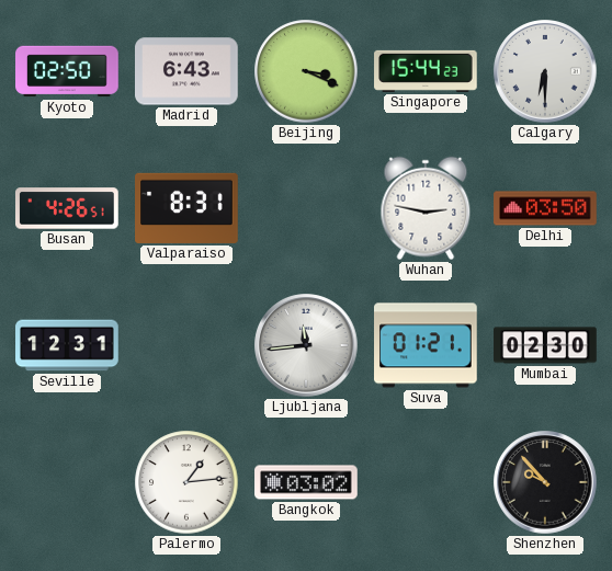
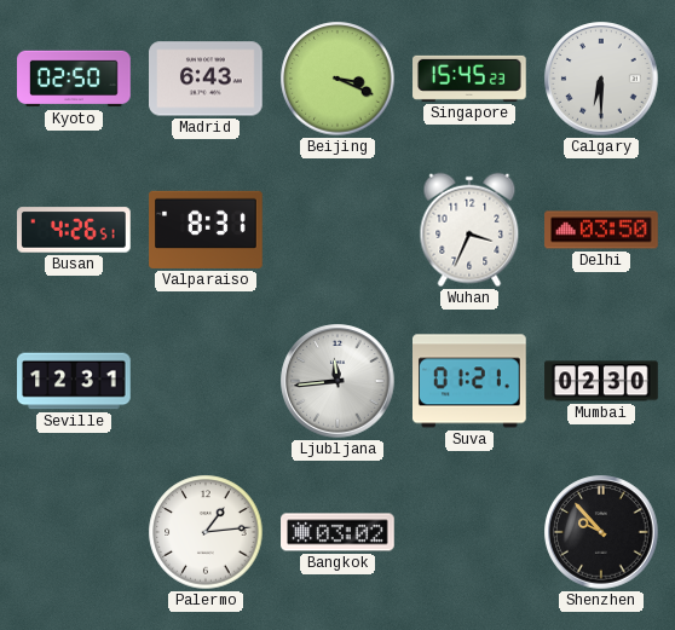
Singapore: 15:44 -> 15:45
Wuhan: 2:47 -> 3:34
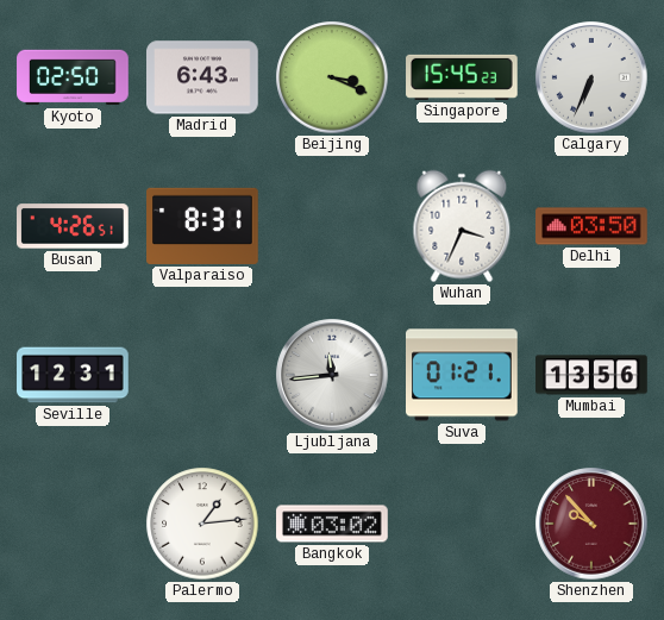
Calgary: 6:30 -> 6:34
Mumbai: 02:30 -> 13:56
Shenzhen dial: black -> burgundy
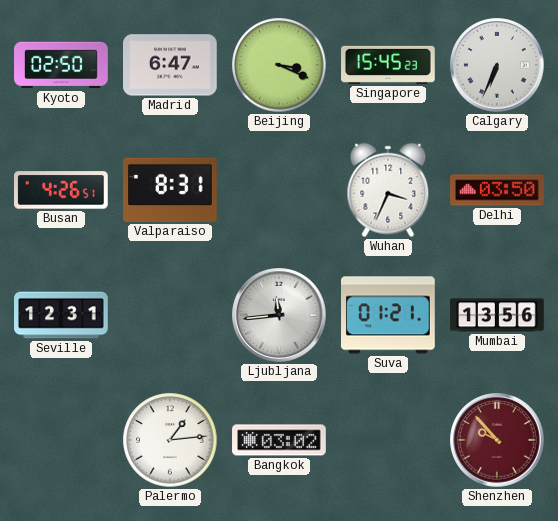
Madrid: 6:43 -> 6:47
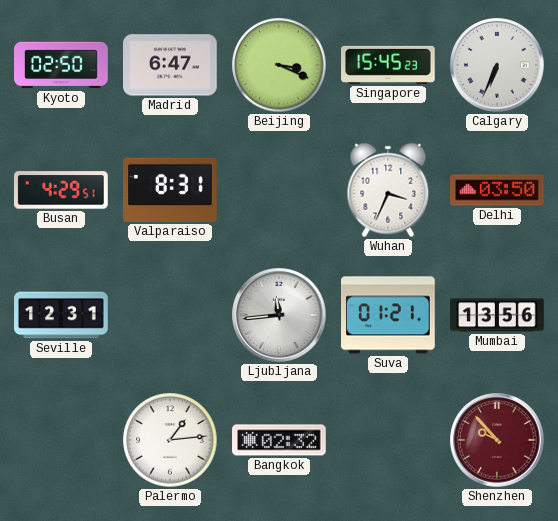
Busan: 4:26 -> 4:29
Bangkok: 03:02 -> 02:32
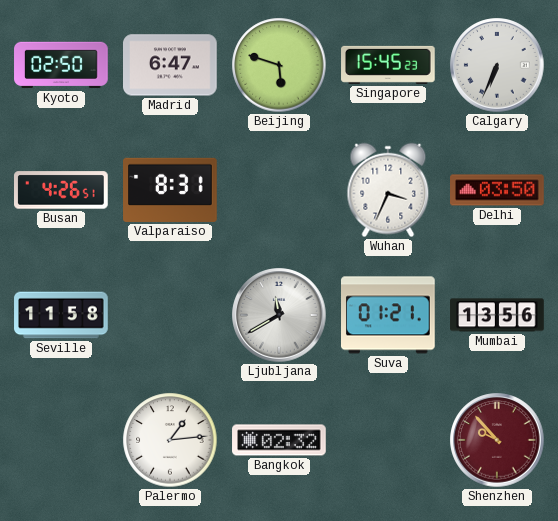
Beijing: 3:19 -> 5:48
Busan: 4:29 -> 4:26
Seville: 12:31 -> 11:58
Ljubljana: 11:44 -> 11:40
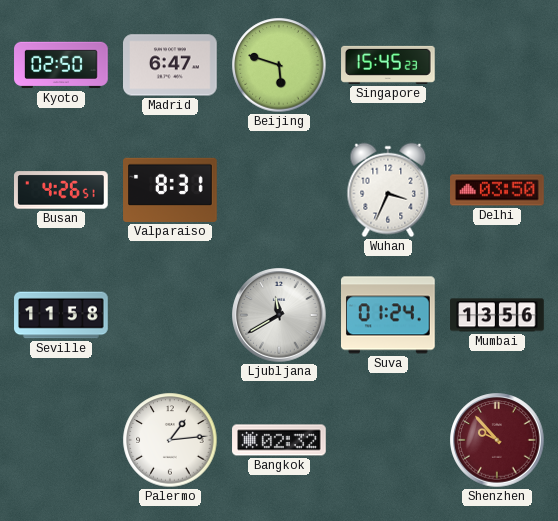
Calgary: 6:34 -> none
Suva: 01:21 -> 01:24
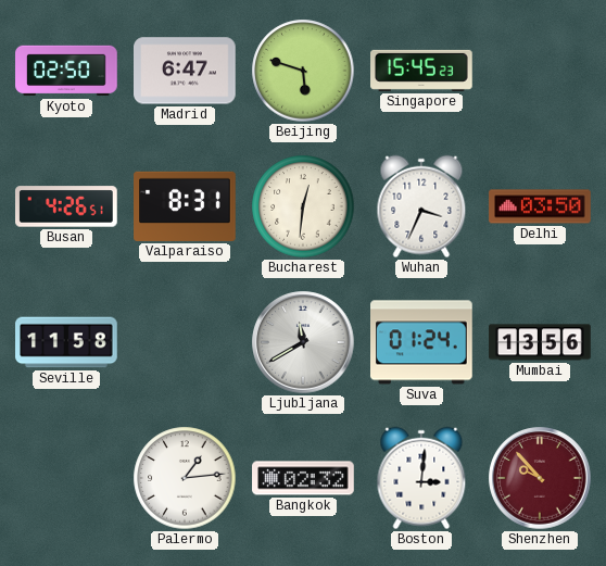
Bucharest: none -> 12:31
Boston: none -> 3:01
